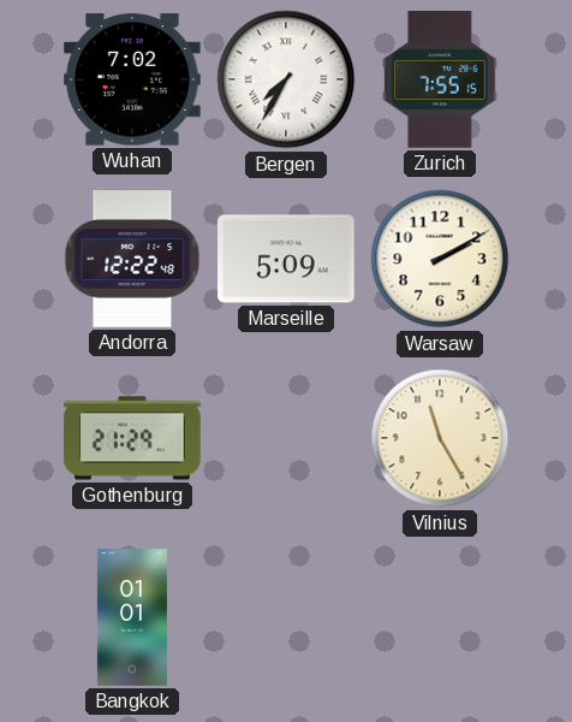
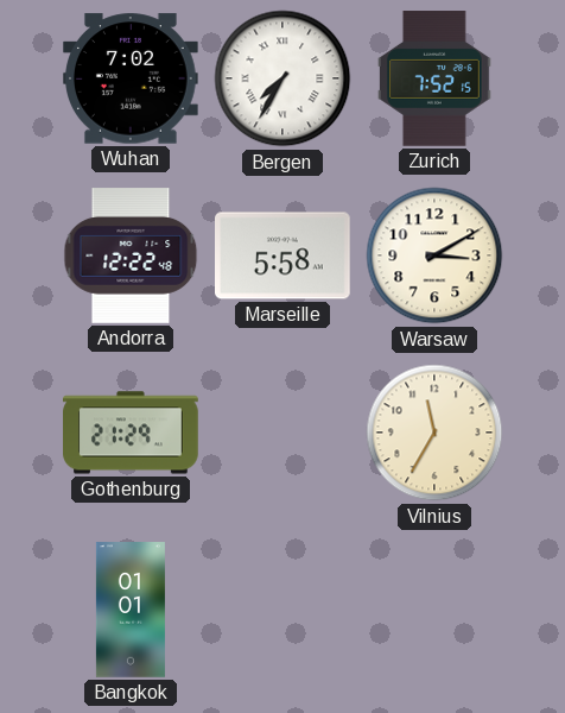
Zurich: 7:55 -> 7:52
Marseille: 5:09 -> 5:58
Warsaw: 2:10 -> 3:10
Vilnius: 11:25 -> 11:35
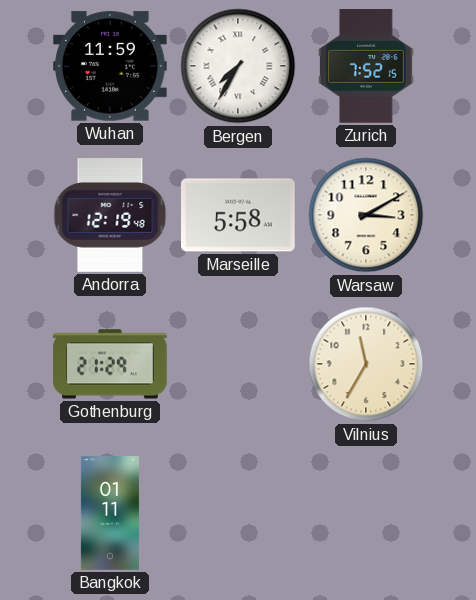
Wuhan: 7:02 -> 11:59
Andorra: 12:22 -> 12:19
Bangkok: 01:01 -> 01:11
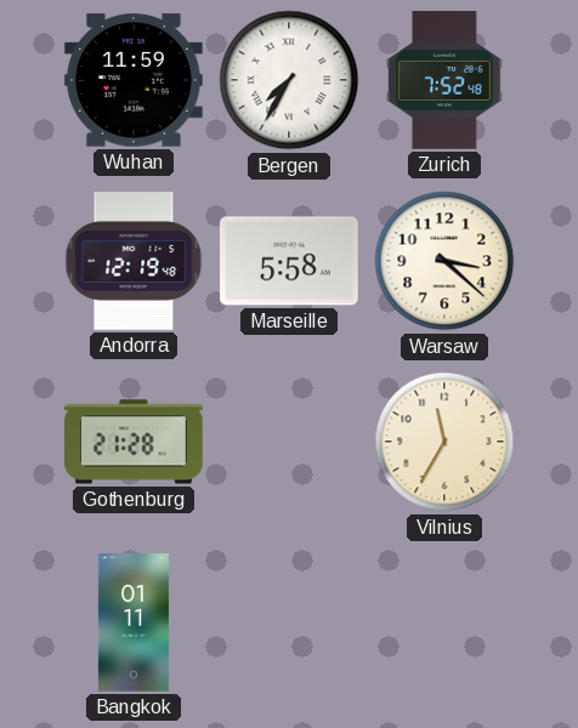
Zurich: 7:52:15 -> 7:52:48
Warsaw: 3:10 -> 3:22
Gothenburg: 21:29 -> 21:28
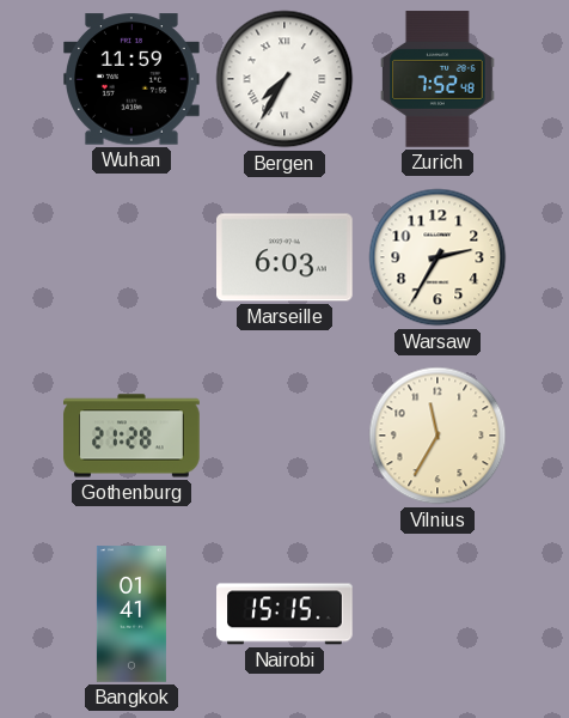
Andorra: 12:19 -> none
Marseille: 5:58 -> 6:03
Warsaw: 3:22 -> 2:35
Bangkok: 01:11 -> 01:41
Nairobi: none -> 15:15
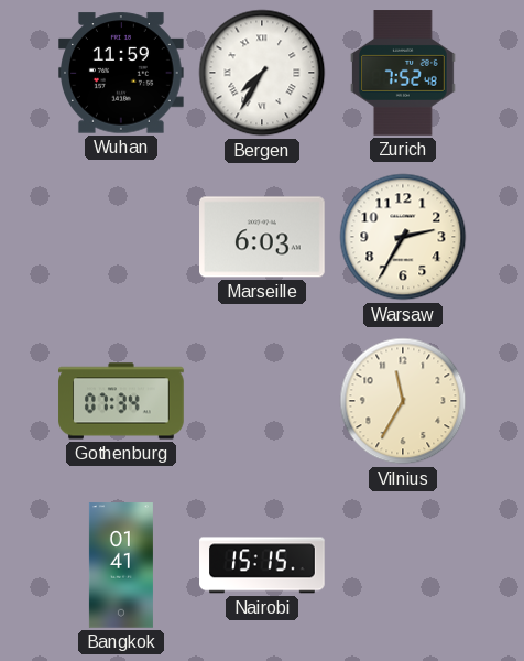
Gothenburg: 21:28 -> 07:34
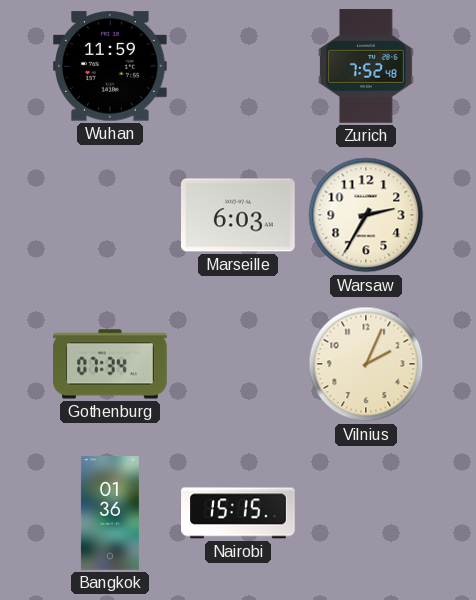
Bergen: 7:35 -> none
Vilnius: 11:35 -> 2:04
Bangkok: 01:41 -> 01:36
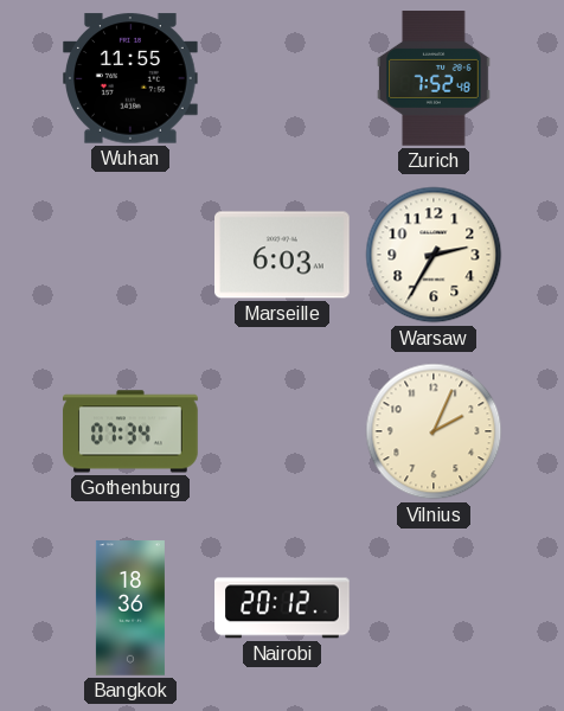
Wuhan: 11:59 -> 11:55
Bangkok: 01:36 -> 18:36
Nairobi: 15:15 -> 20:12
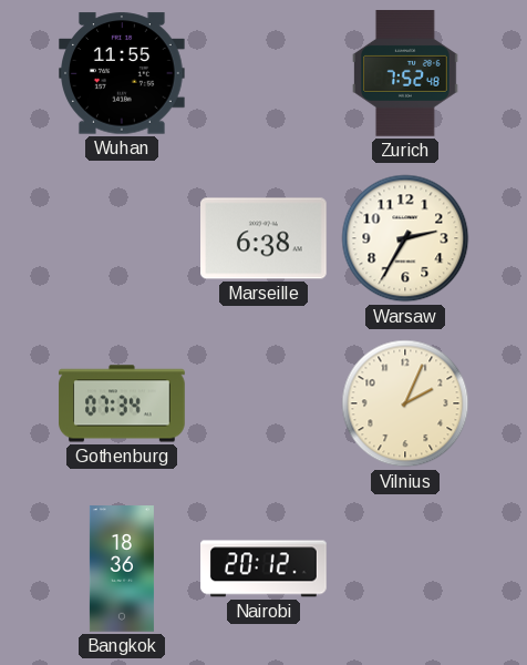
Marseille: 6:03 -> 6:38
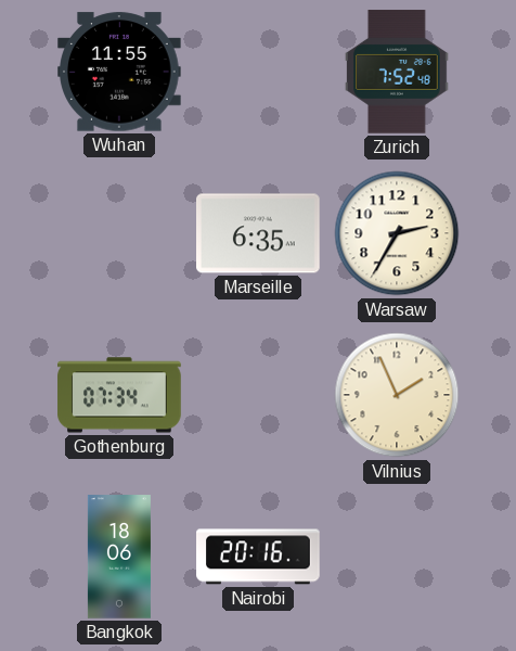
Marseille: 6:38 -> 6:35
Vilnius: 2:04 -> 1:56
Bangkok: 18:36 -> 18:06
Nairobi: 20:12 -> 20:16
